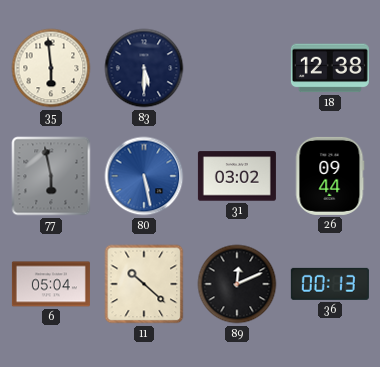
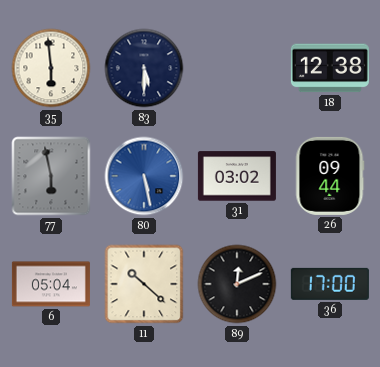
36: 00:13 -> 17:00
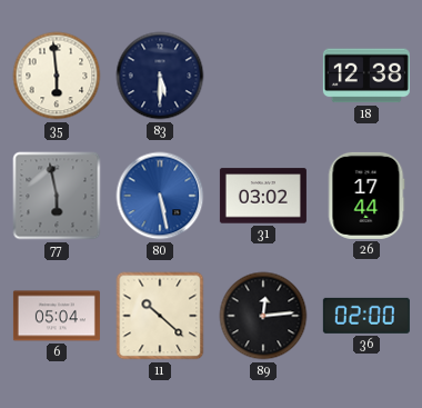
26: 09:44 -> 17:44
89: 12:11 -> 12:14
36: 17:00 -> 02:00
